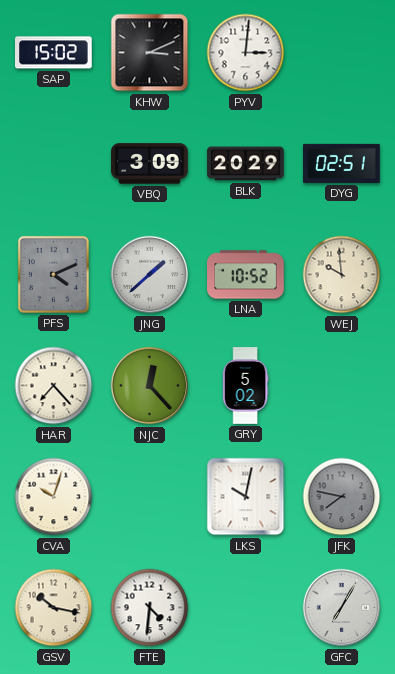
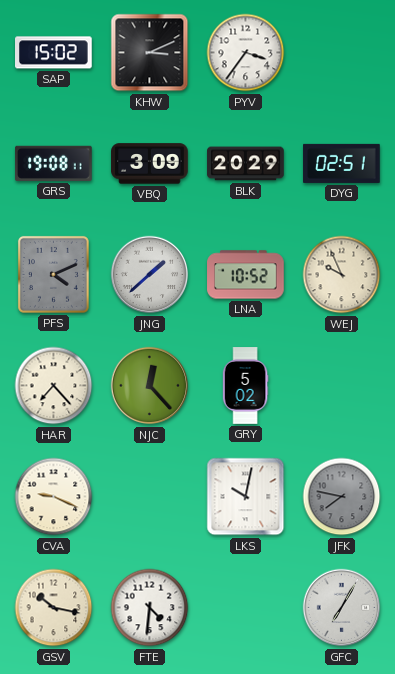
PYV: 3:01 -> 3:36
GRS: none -> 19:08
WEJ: 9:59 -> 9:56
CVA: 10:03 -> 9:19
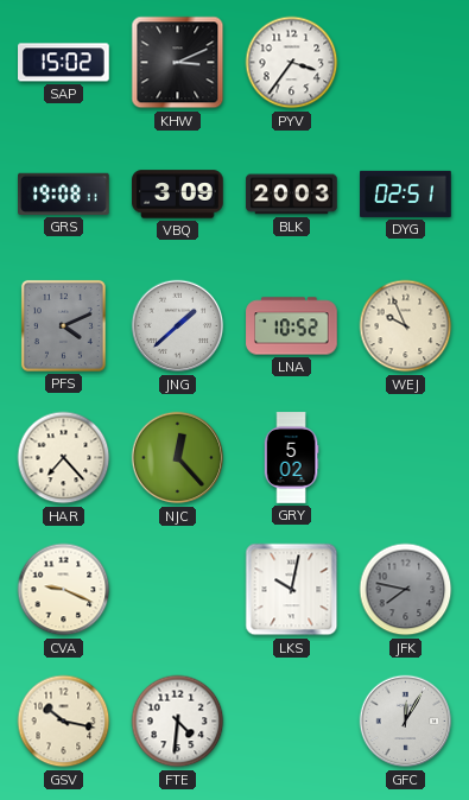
BLK: 20:29 -> 20:03
GFC: 7:05 -> 12:05
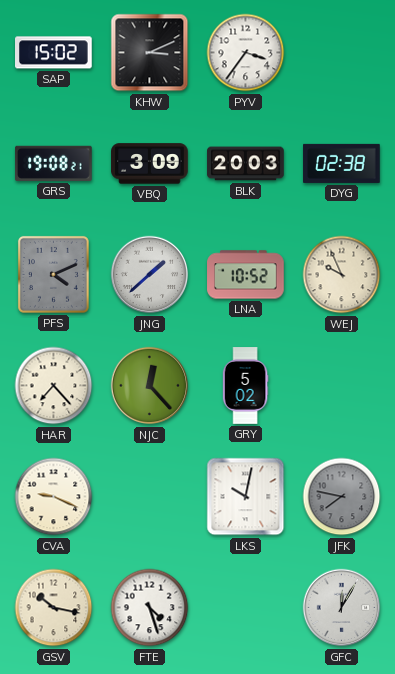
GRS: 19:08:11 -> 19:08:21
DYG: 02:51 -> 02:38
FTE: 4:31 -> 4:27
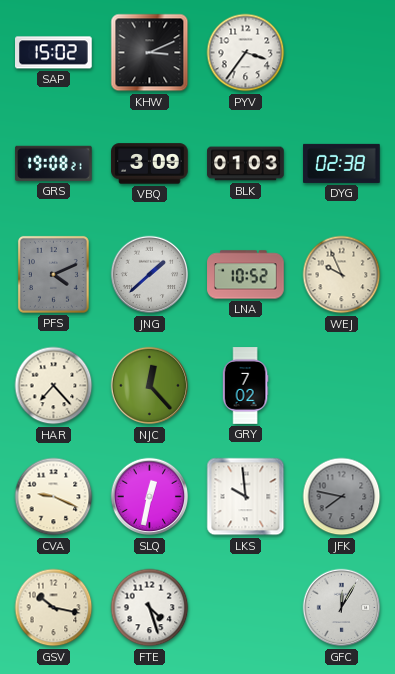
BLK: 20:03 -> 01:03
GRY: 5:02 -> 7:02
SLQ: none -> 12:32
LKS: 10:02 -> 9:59
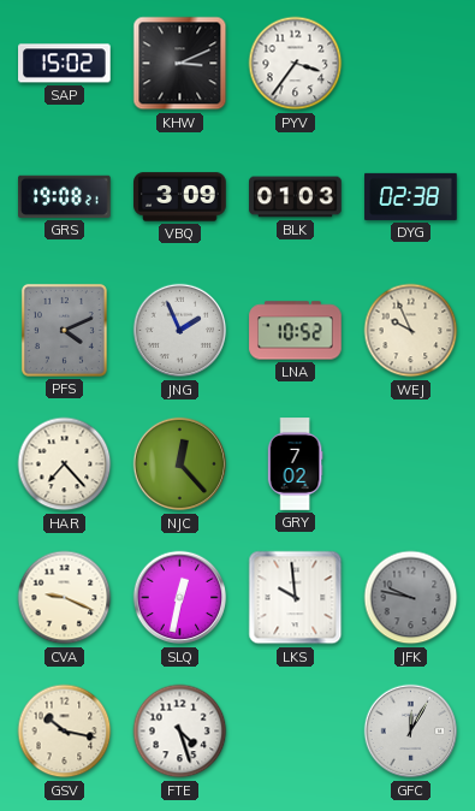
JNG: 1:38 -> 1:56
JFK: 7:47 -> 9:47
